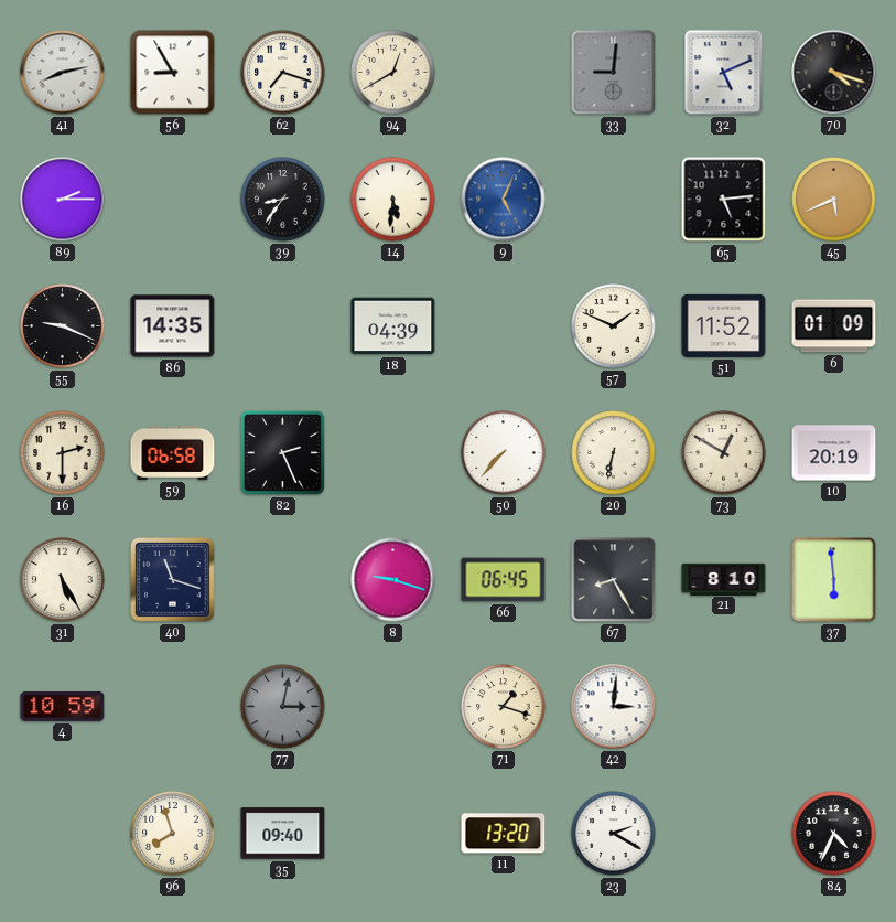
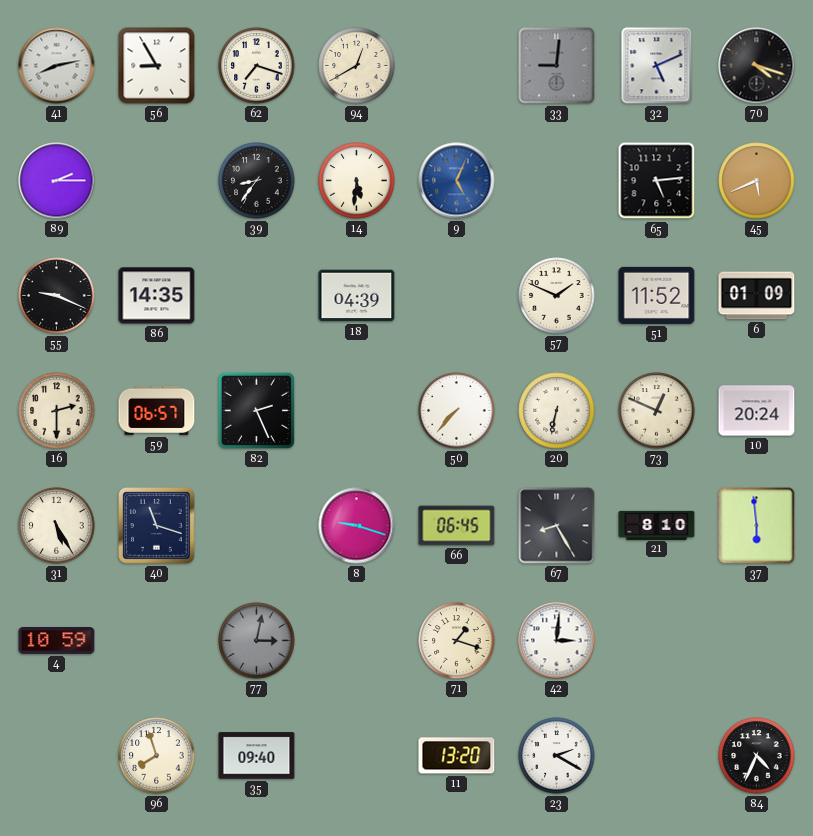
59: 06:58 -> 06:57
73: 12:50 -> 12:49
10: 20:19 -> 20:24
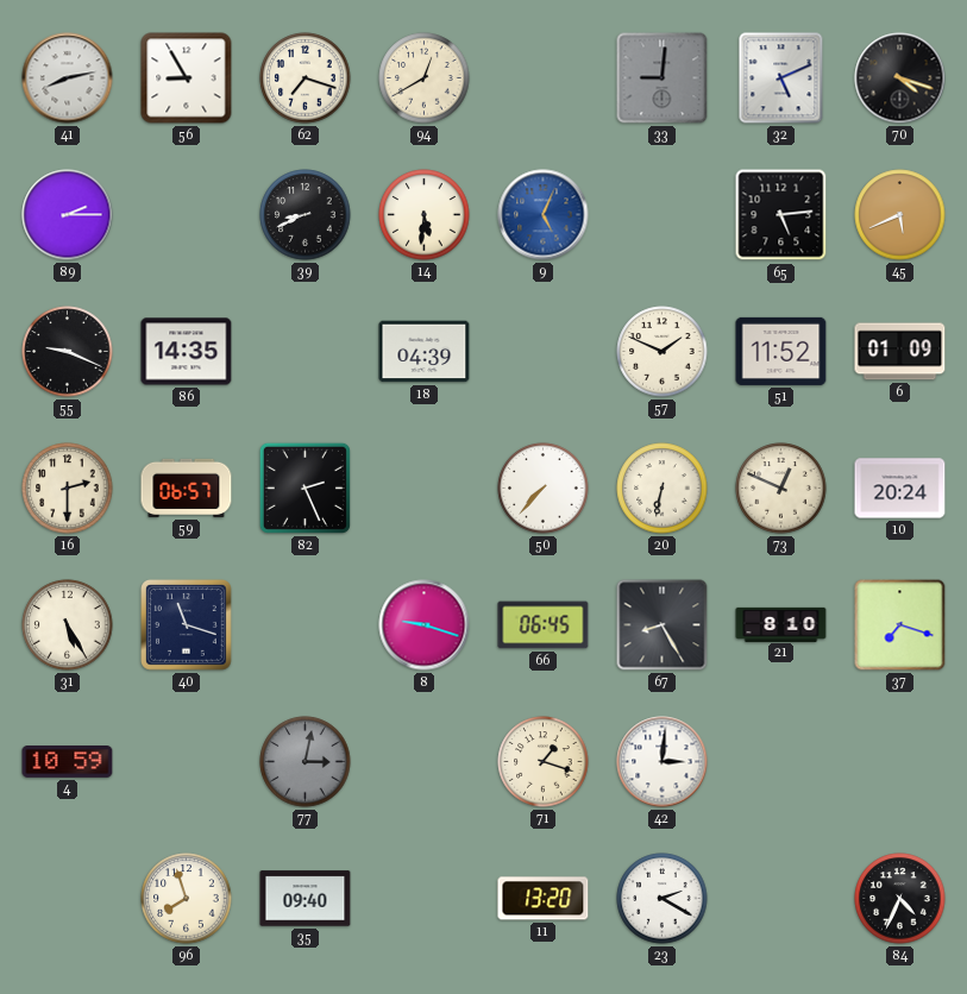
39: 8:36 -> 8:41
37: 5:59 -> 7:18
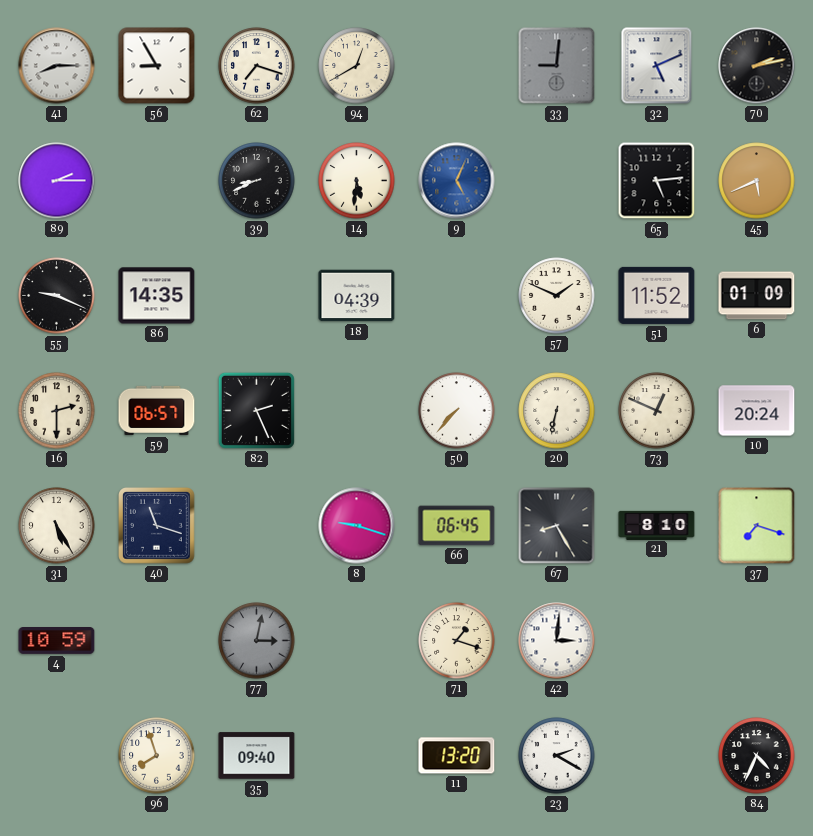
41: 8:13 -> 8:15
70: 4:18 -> 2:13
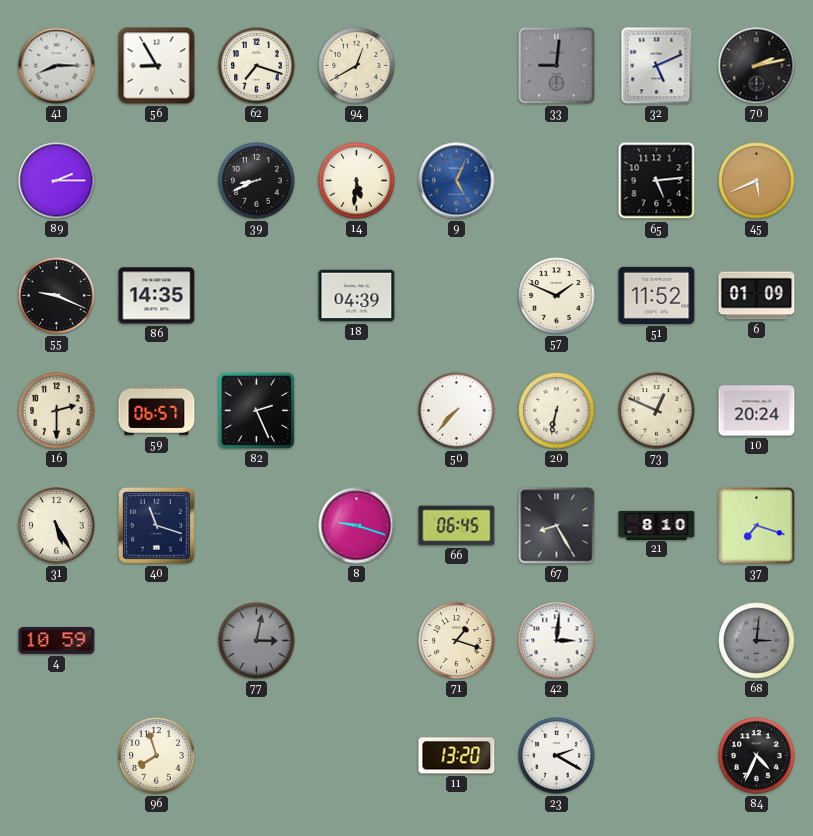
68: none -> 3:01
35: 09:40 -> none
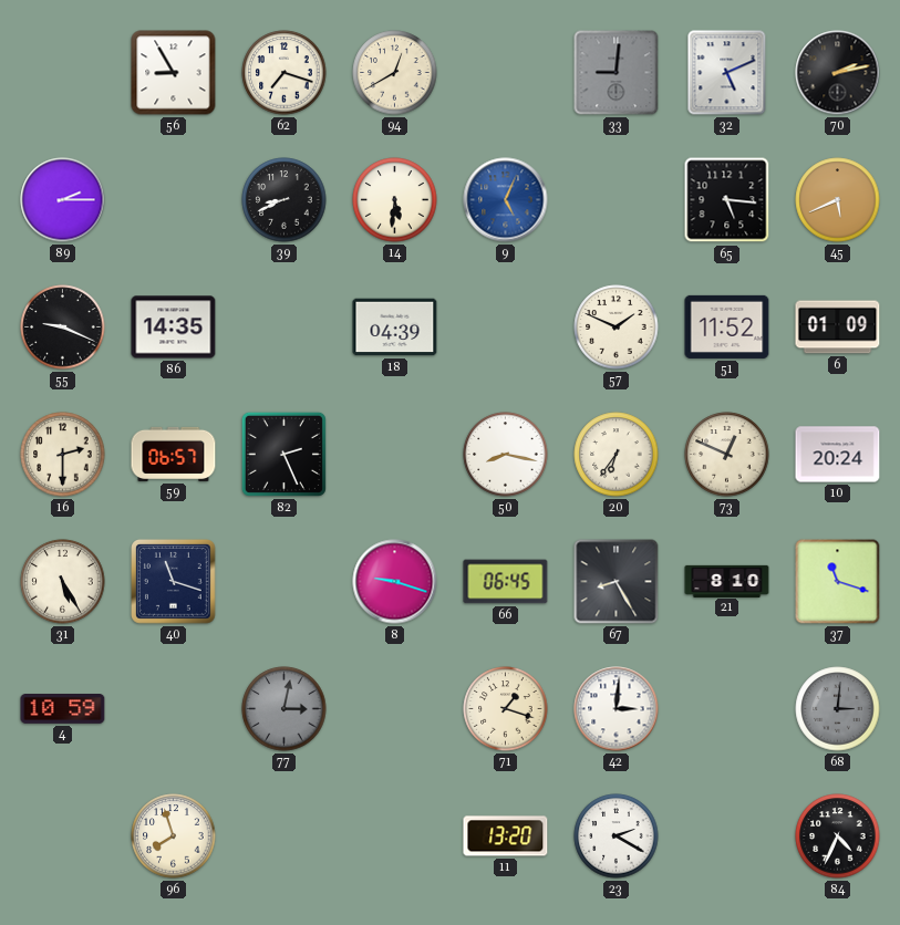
41: 8:15 -> none
65: 5:14 -> 5:16
50: 7:37 -> 8:17
20: 6:32 -> 6:36
37: 7:18 -> 11:18
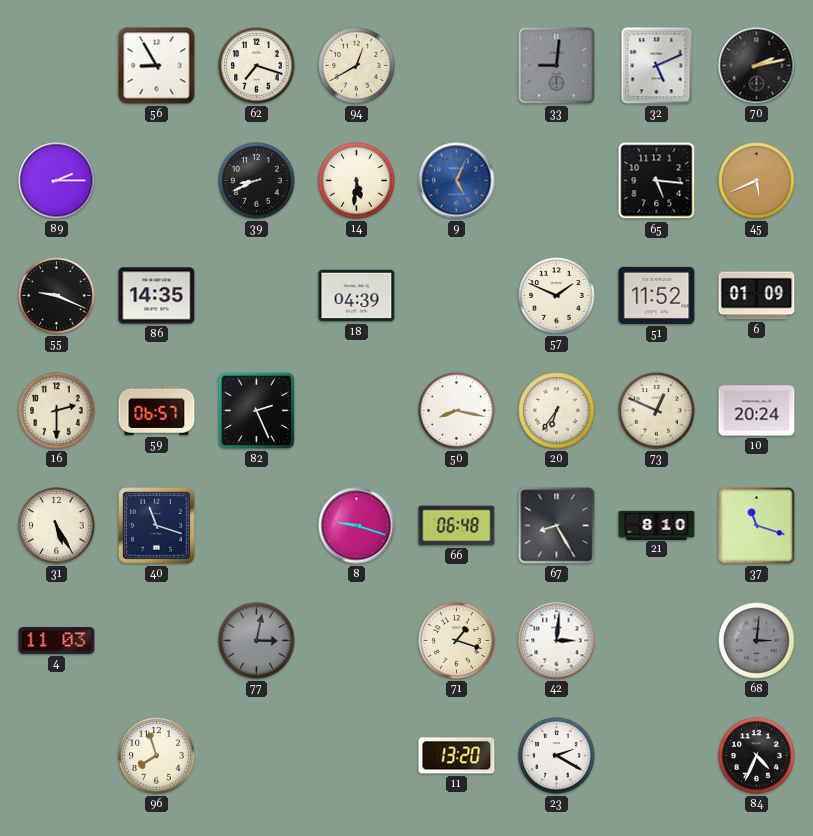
66: 06:45 -> 06:48
4: 10:59 -> 11:03
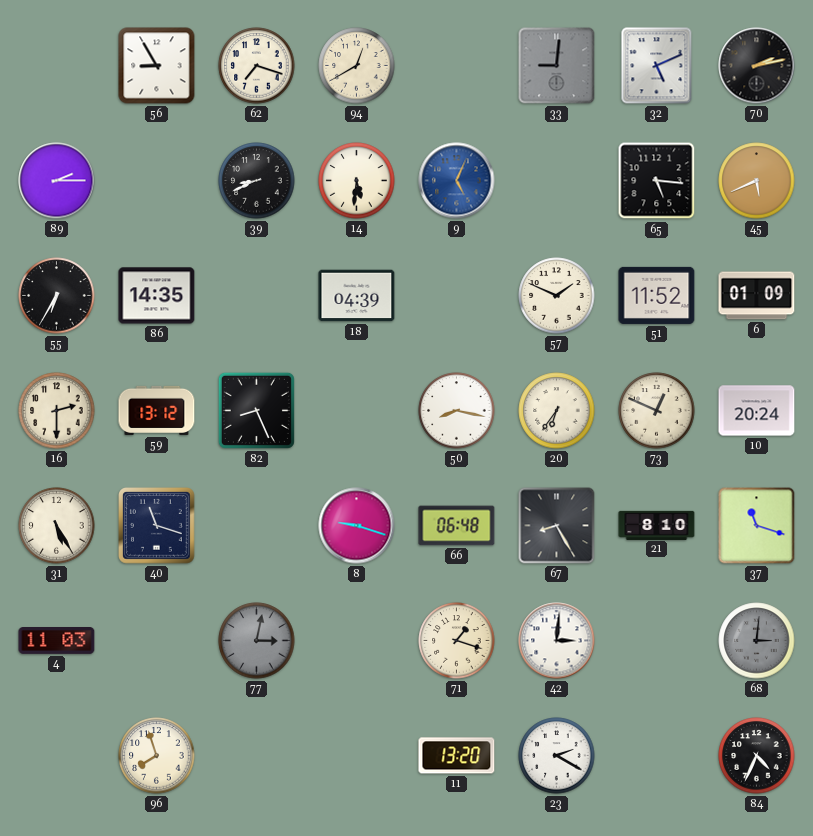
55: 9:19 -> 6:35
59: 06:57 -> 13:12
82: 2:26 -> 8:26
